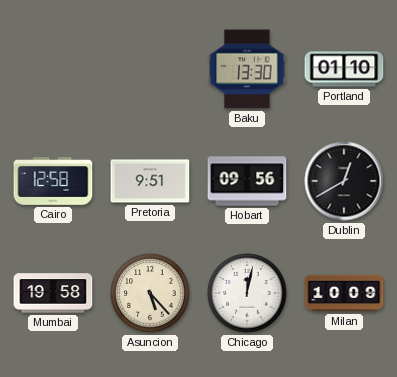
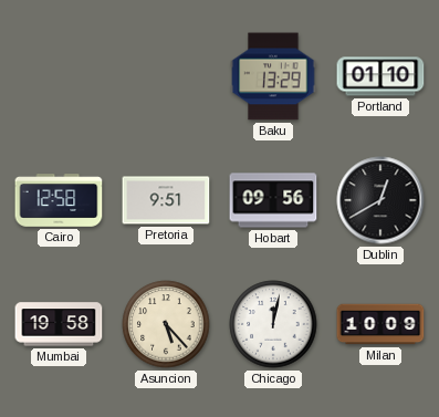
Baku: 13:30 -> 13:29
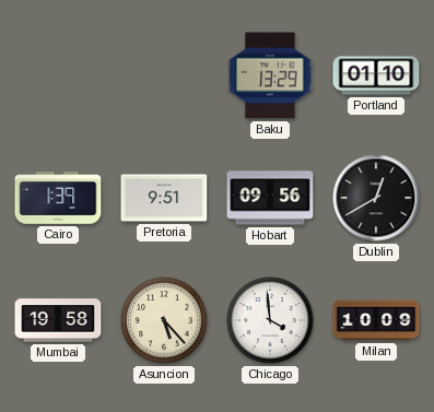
Cairo: 12:58 -> 1:39
Chicago: 12:02 -> 3:59
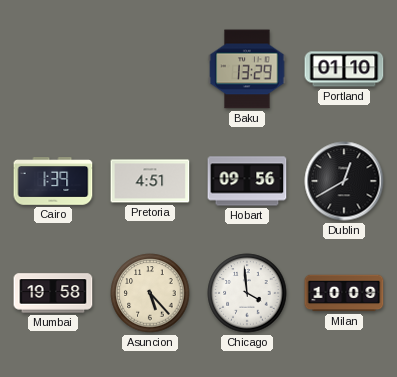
Pretoria: 9:51 -> 4:51
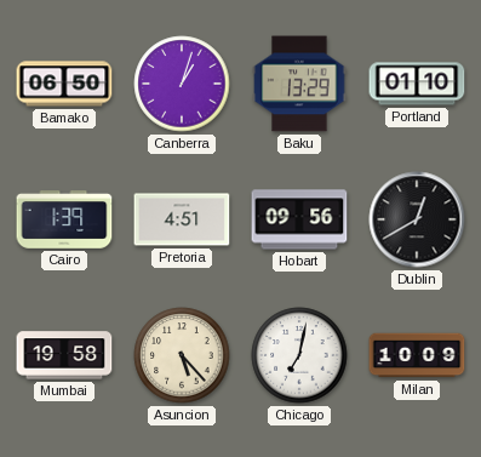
Bamako: none -> 06:50
Canberra: none -> 1:03
Chicago: 3:59 -> 7:02
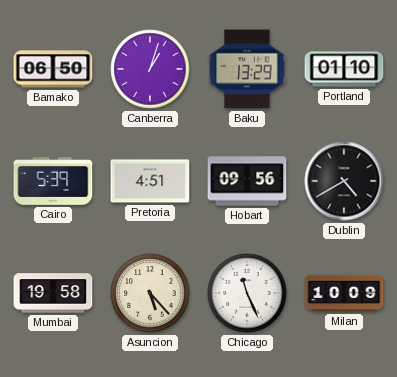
Cairo: 1:39 -> 5:39
Dublin: 12:40 -> 4:40
Chicago: 7:02 -> 11:26
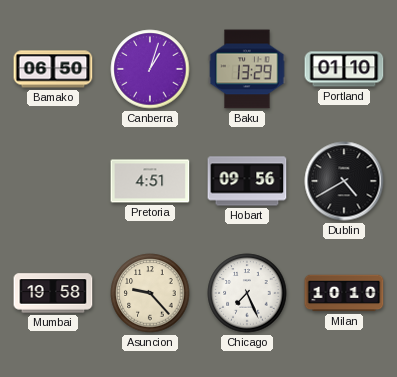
Cairo: 5:39 -> none
Asuncion: 5:23 -> 9:23
Chicago: 11:26 -> 7:26
Milan: 10:09 -> 10:10
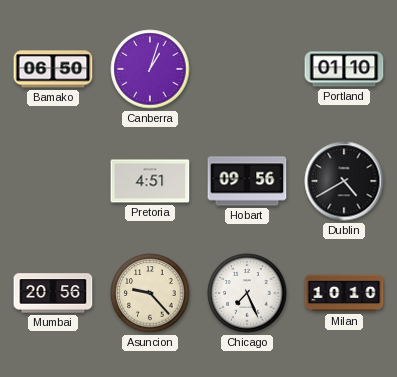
Baku: 13:29 -> none
Mumbai: 19:58 -> 20:56
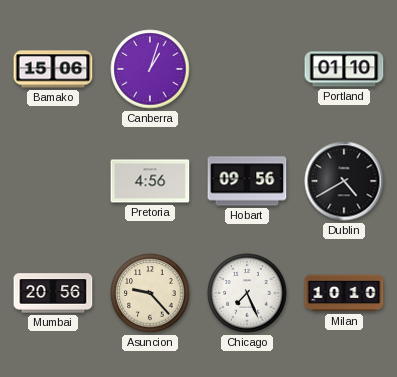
Bamako: 06:50 -> 15:06
Pretoria: 4:51 -> 4:56
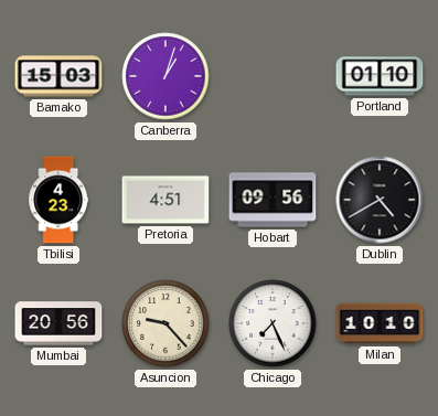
Bamako: 15:06 -> 15:03
Tbilisi: none -> 4:23
Pretoria: 4:56 -> 4:51
